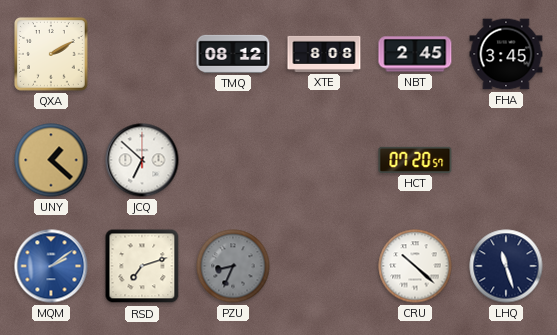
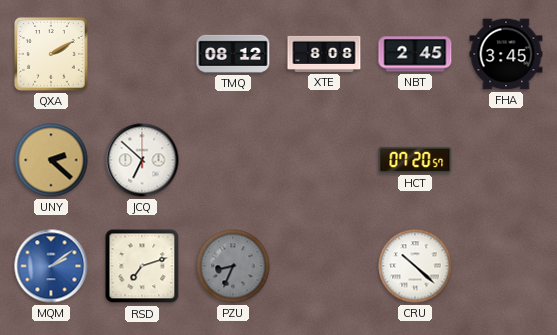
UNY: 1:22 -> 2:22
LHQ: 11:27 -> none
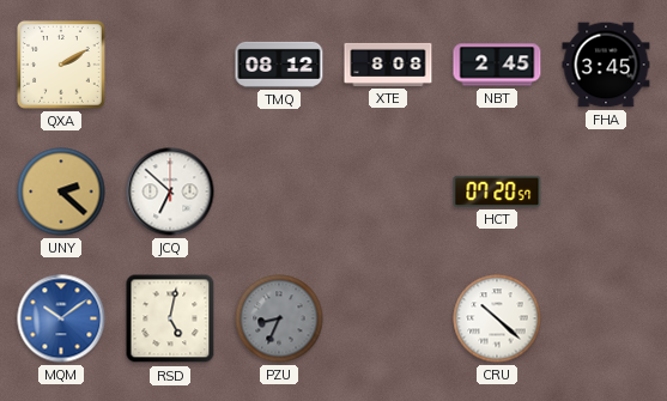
MQM: 2:09 -> 10:09
RSD: 7:12 -> 5:02
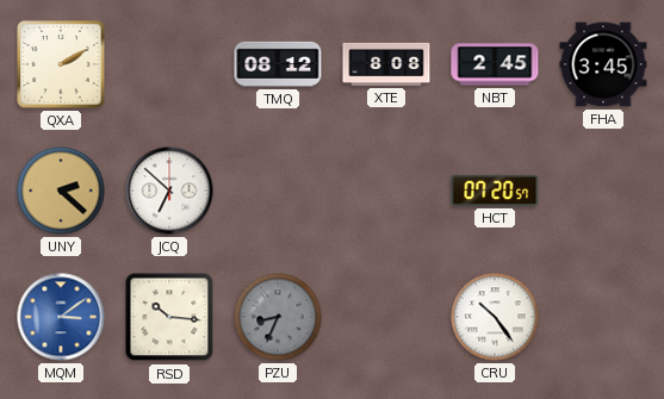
MQM: 10:09 -> 3:09
RSD: 5:02 -> 10:16
CRU: 10:22 -> 10:24
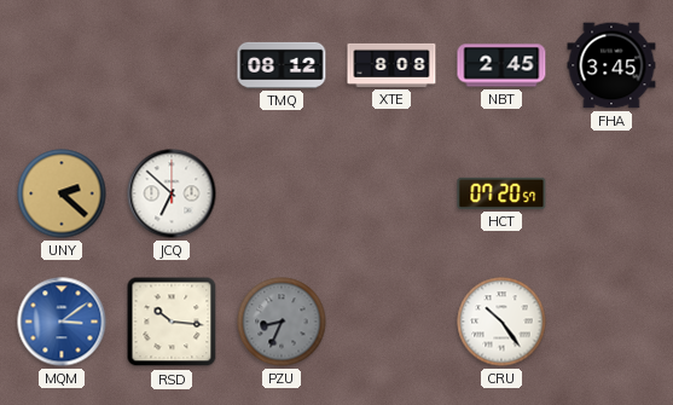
QXA: 2:10 -> none
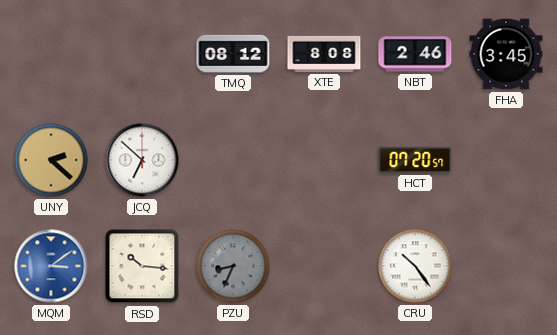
NBT: 2:45 -> 2:46
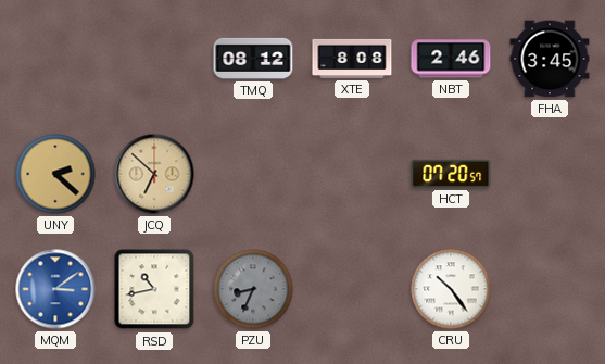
JCQ dial: white -> champagne
RSD: 10:16 -> 10:43
